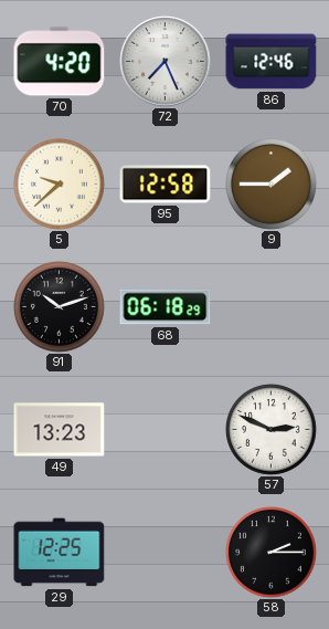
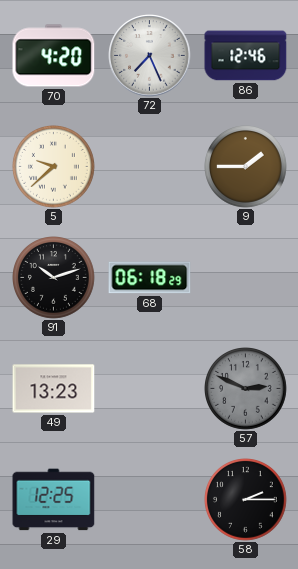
95: 12:58 -> none
57 dial: white -> grey
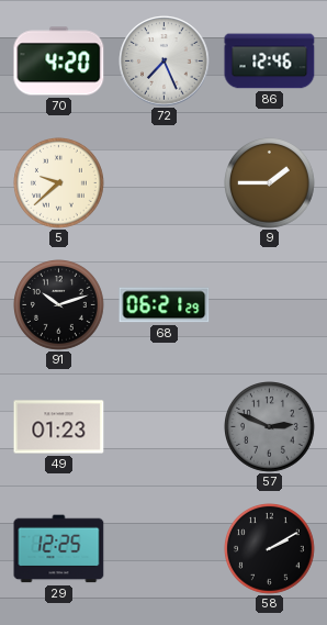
68: 06:18 -> 06:21
49: 13:23 -> 01:23
58: 2:15 -> 2:10
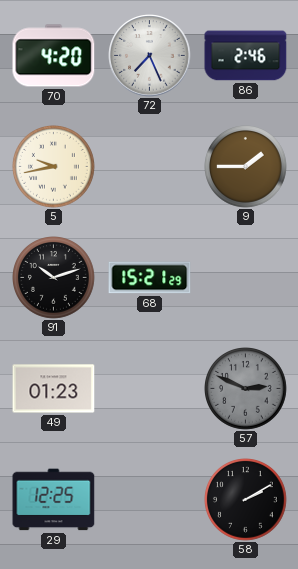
86: 12:46 -> 2:46
5: 9:38 -> 9:43
68: 06:21 -> 15:21
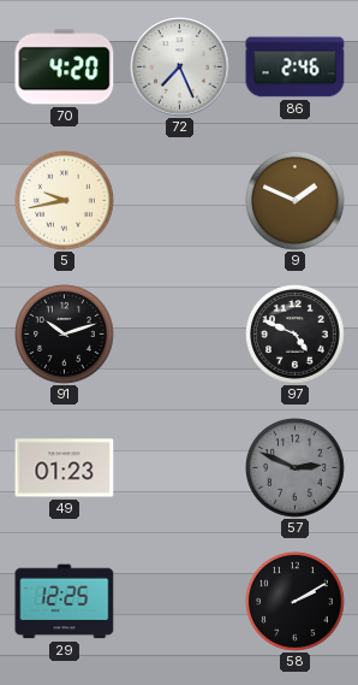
9: 1:45 -> 1:49
68: 15:21 -> none
97: none -> 4:49
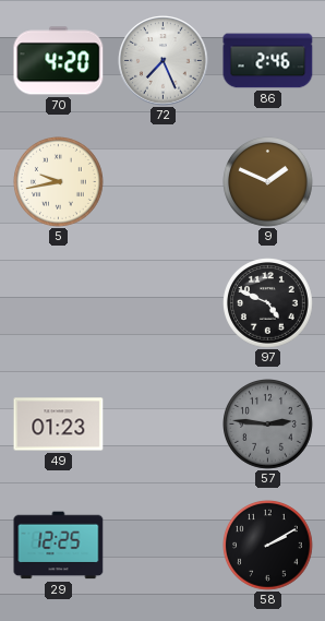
91: 10:12 -> none
57: 2:49 -> 2:46
